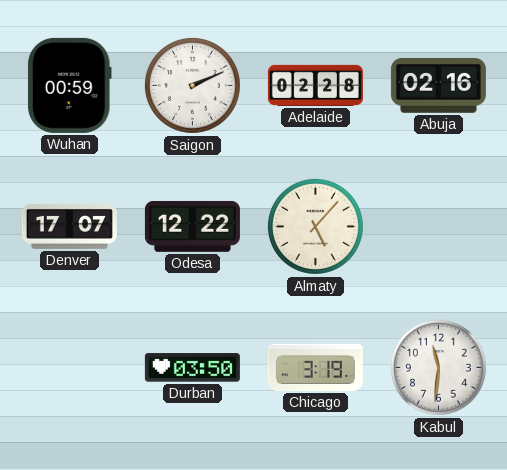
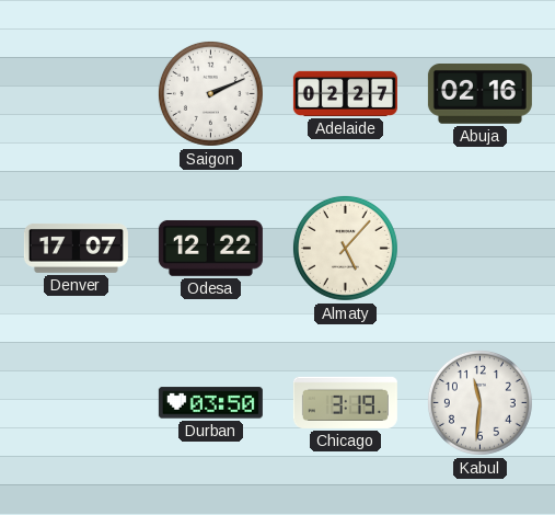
Wuhan: 00:59 -> none
Adelaide: 02:28 -> 02:27
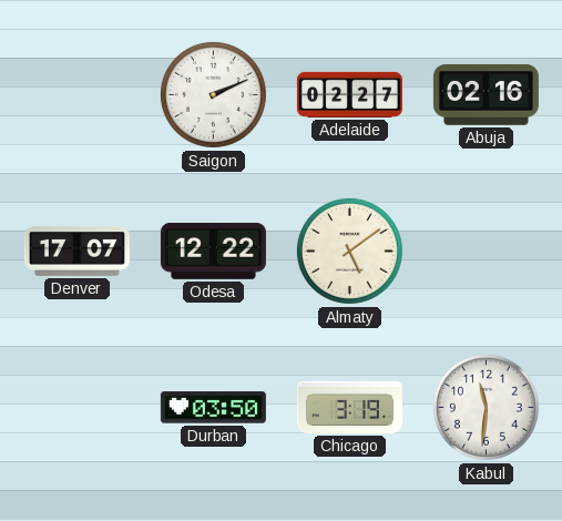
Almaty: 5:07 -> 5:09
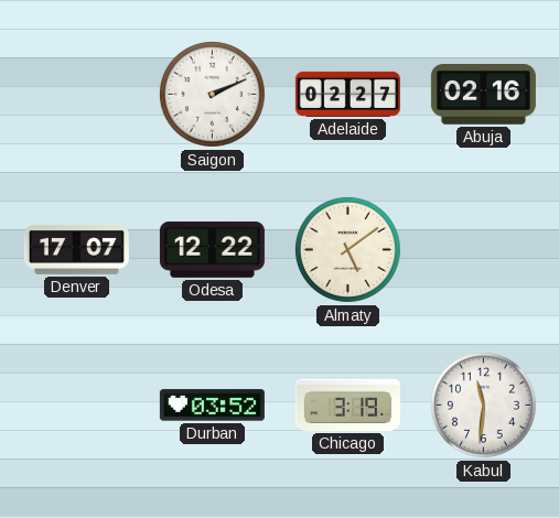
Durban: 03:50 -> 03:52
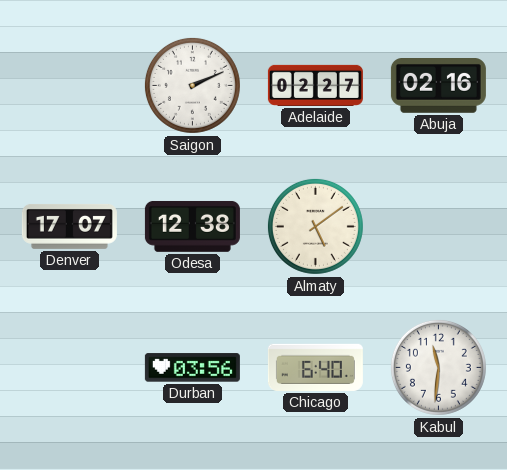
Odesa: 12:22 -> 12:38
Durban: 03:52 -> 03:56
Chicago: 3:19 -> 6:40
